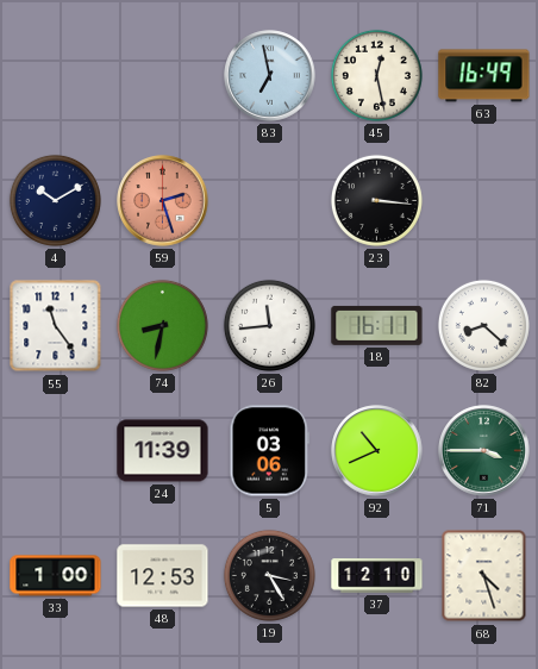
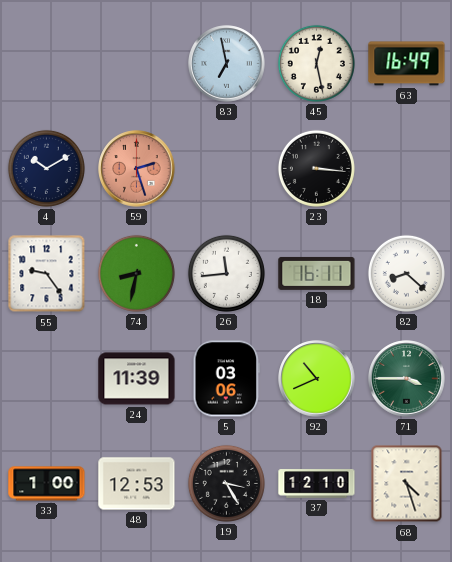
55: 11:24 -> 9:24
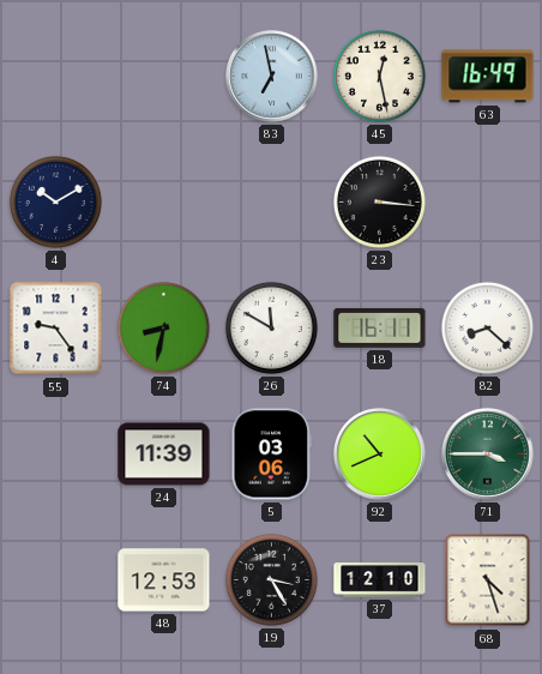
59: 2:27 -> none
26: 11:44 -> 11:50
33: 1:00 -> none
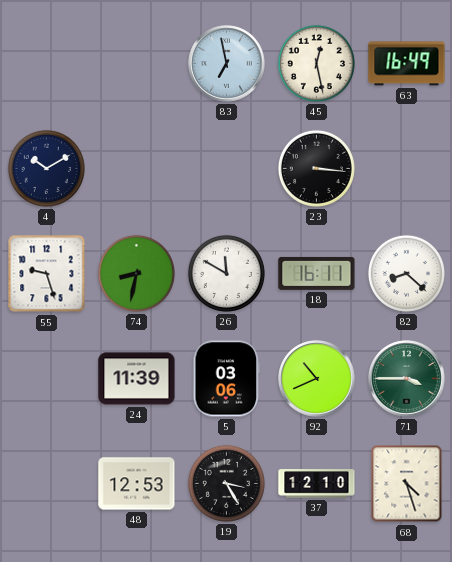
55: 9:24 -> 9:27
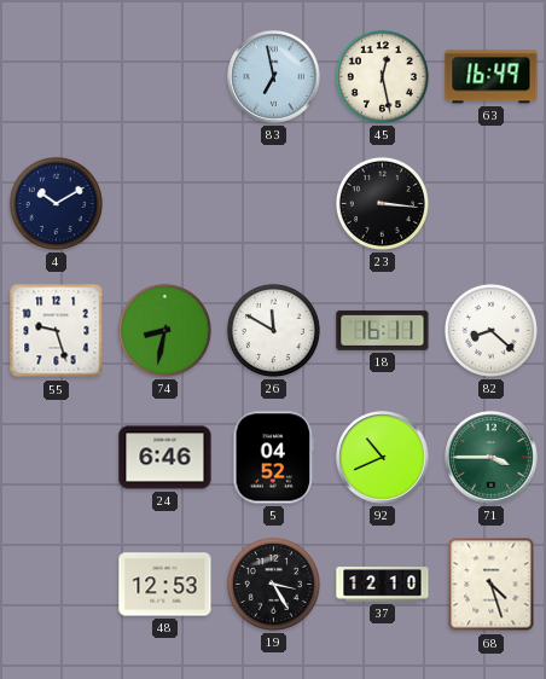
24: 11:39 -> 6:46
5: 03:06 -> 04:52
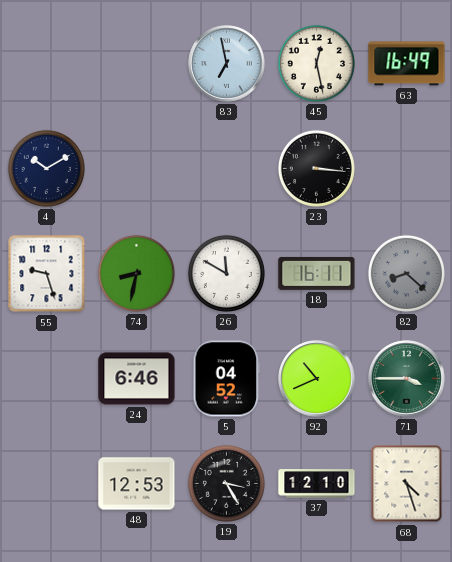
82 dial: white -> grey
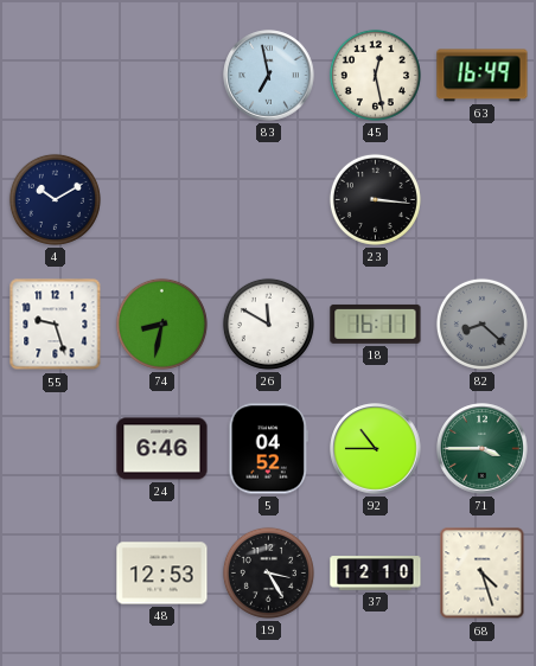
92: 10:41 -> 10:45
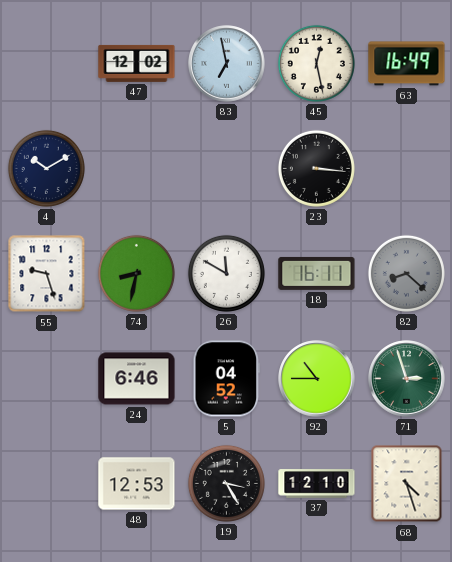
47: none -> 12:02
71: 3:45 -> 2:57
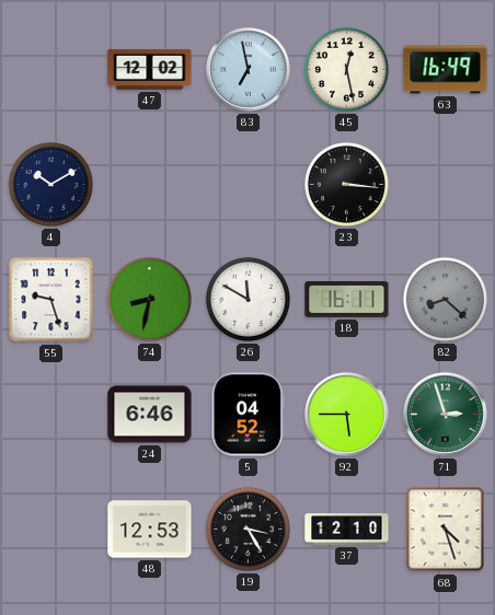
92: 10:45 -> 5:45
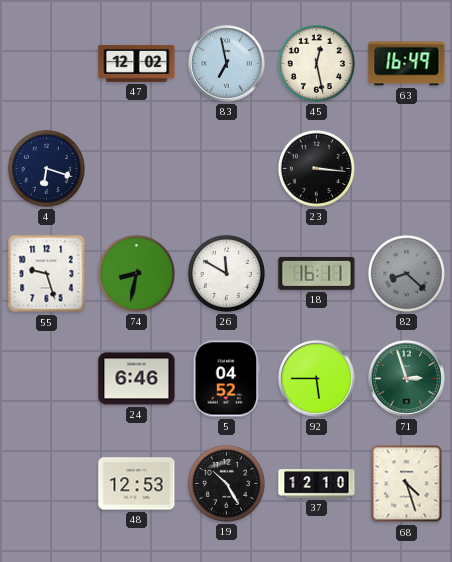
4: 10:10 -> 6:18
19: 3:25 -> 10:25
